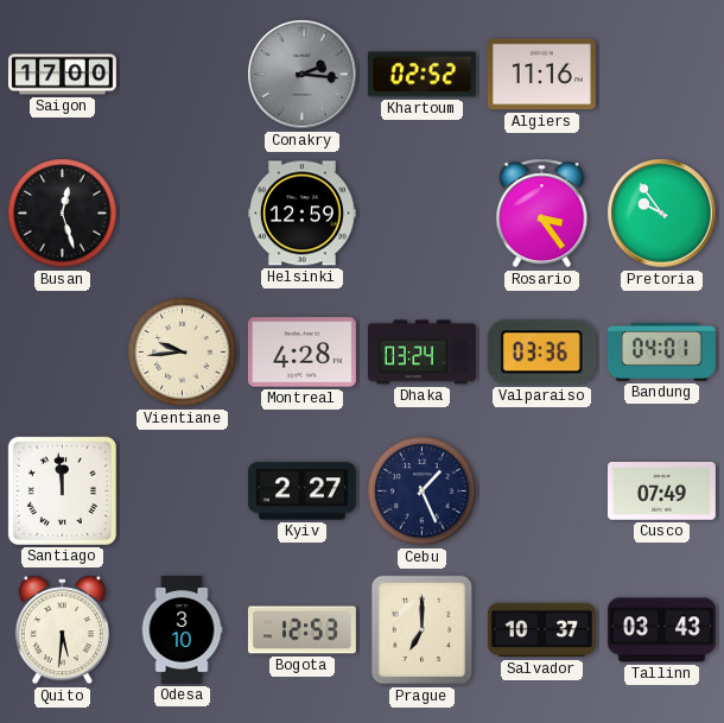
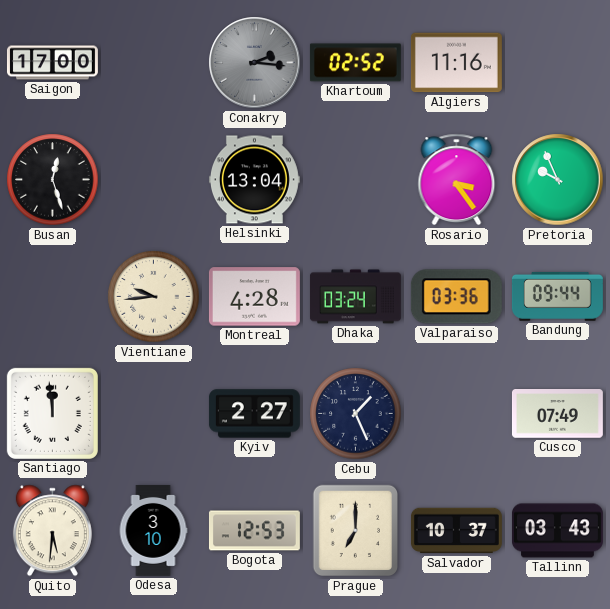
Helsinki: 12:59 -> 13:04
Pretoria: 9:54 -> 9:56
Bandung: 04:01 -> 09:44
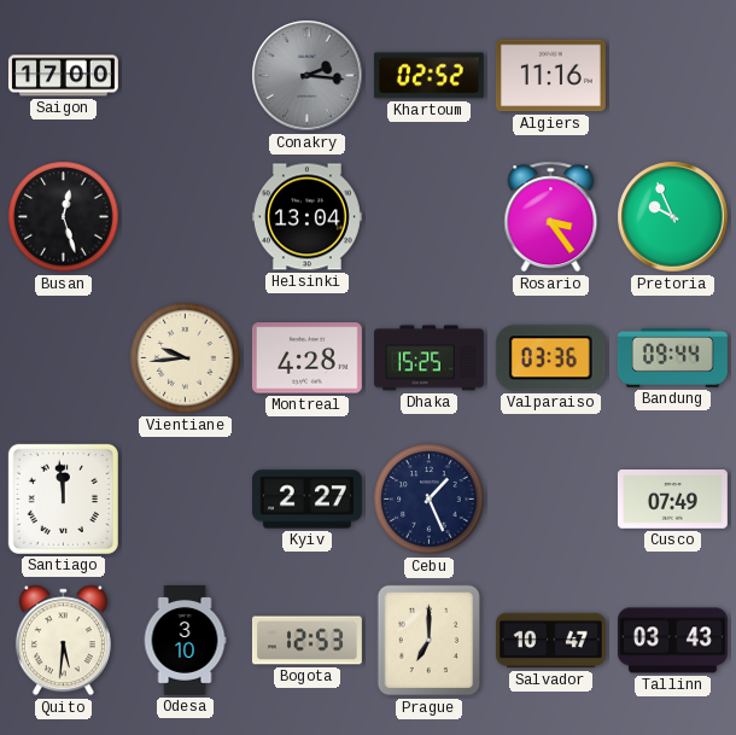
Dhaka: 03:24 -> 15:25
Salvador: 10:37 -> 10:47
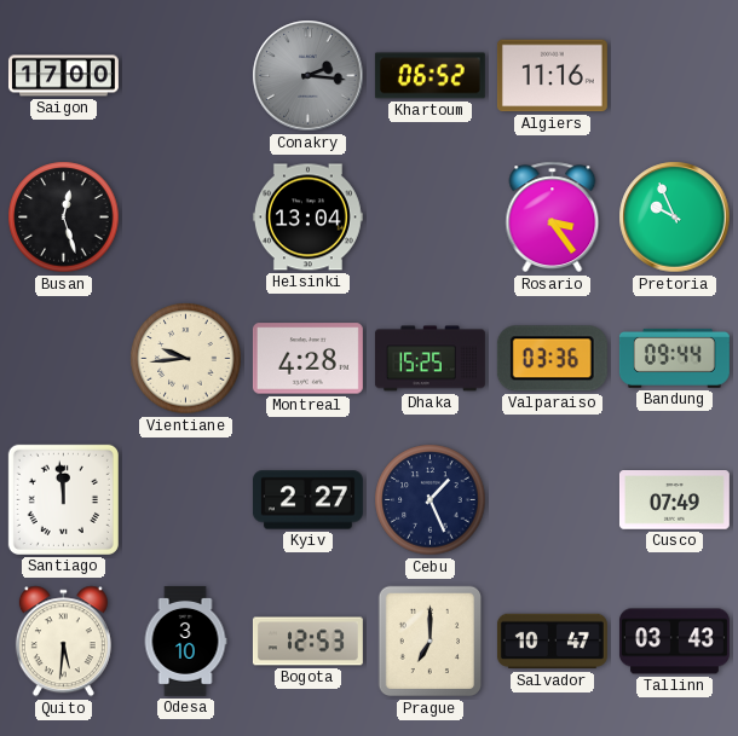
Khartoum: 02:52 -> 06:52
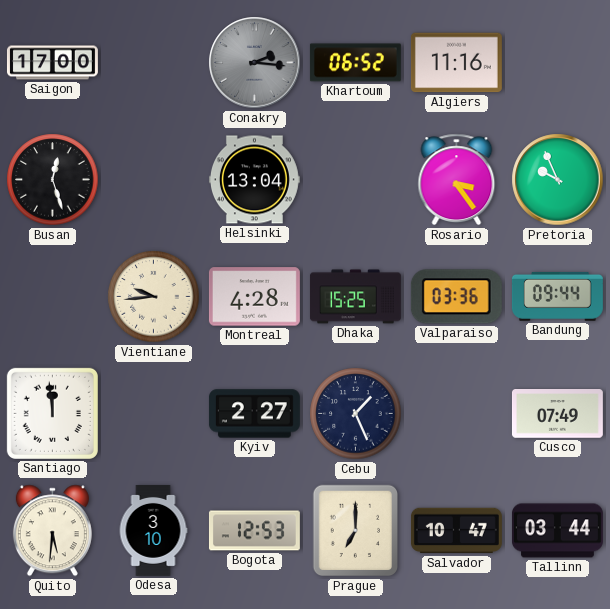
Tallinn: 03:43 -> 03:44
